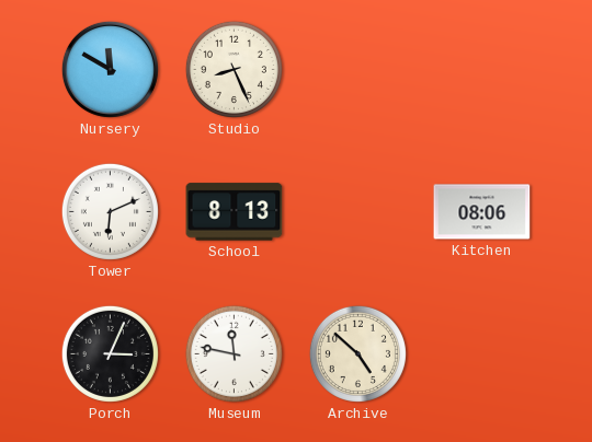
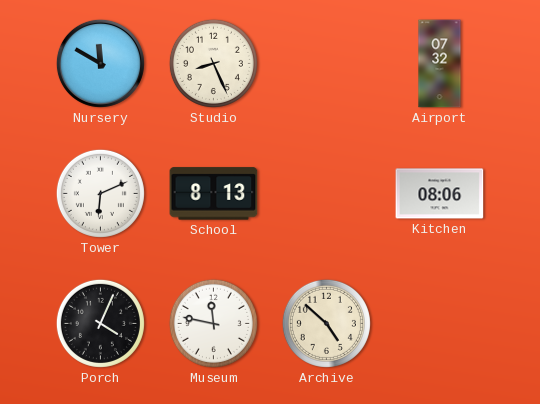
Airport: none -> 07:32
Porch: 3:04 -> 4:04
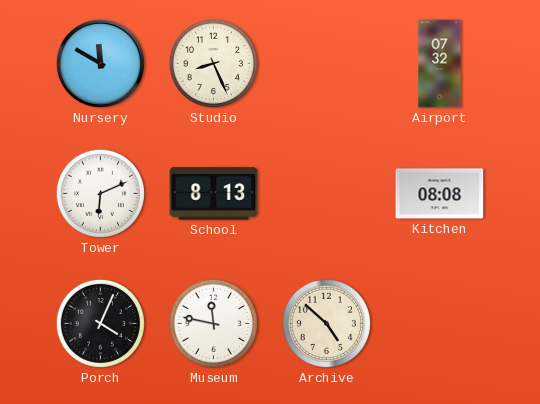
Kitchen: 08:06 -> 08:08
